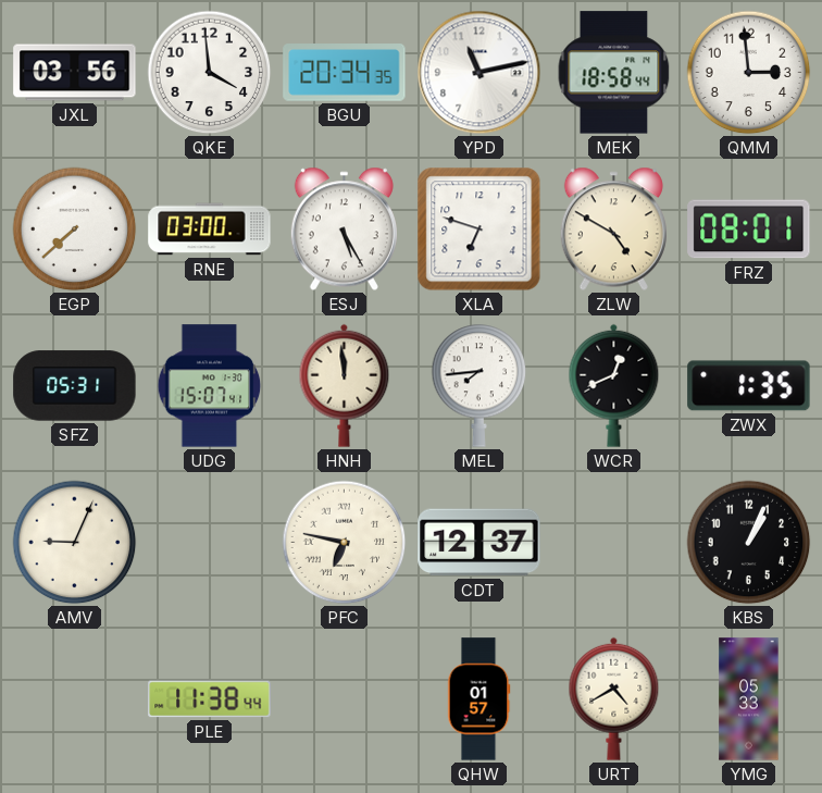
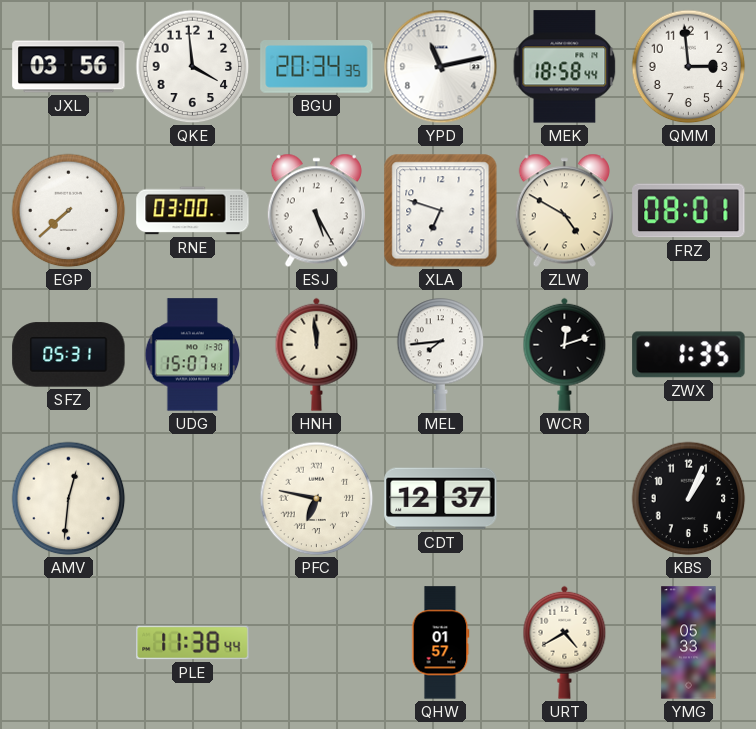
WCR: 12:41 -> 12:12
AMV: 9:04 -> 12:31
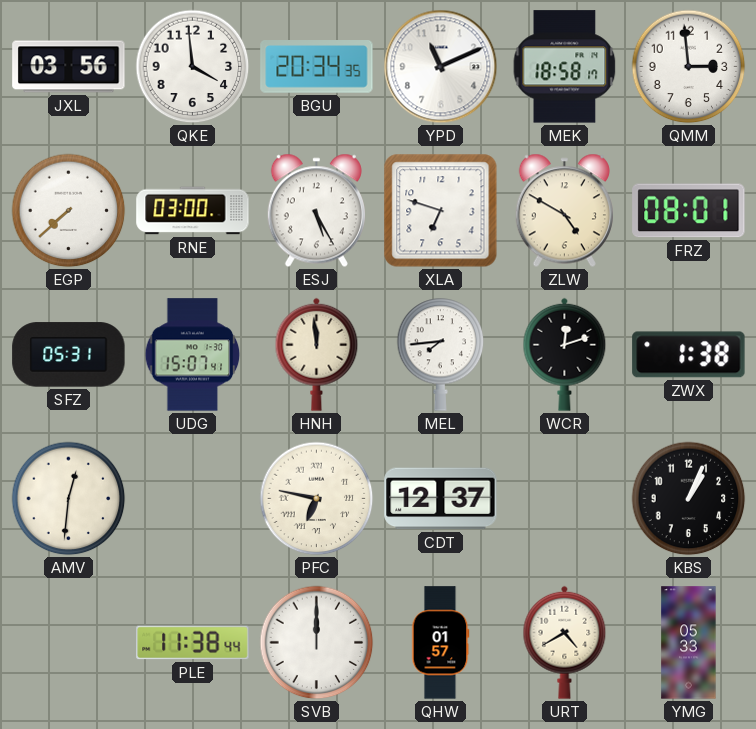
YPD: 11:13 -> 11:11
MEK: 18:58:44 -> 18:58:17
ZWX: 1:35 -> 1:38
SVB: none -> 12:00
